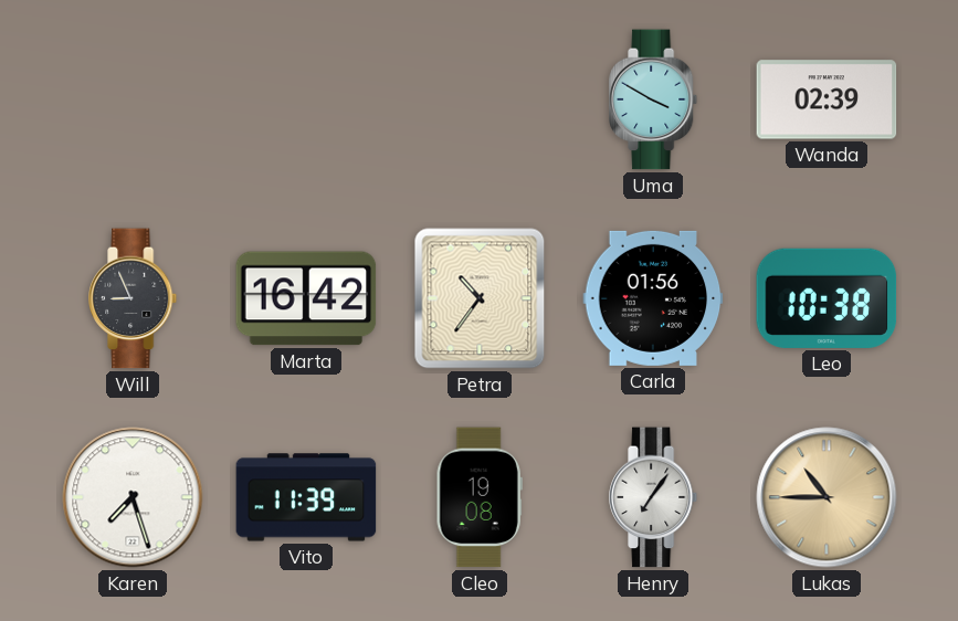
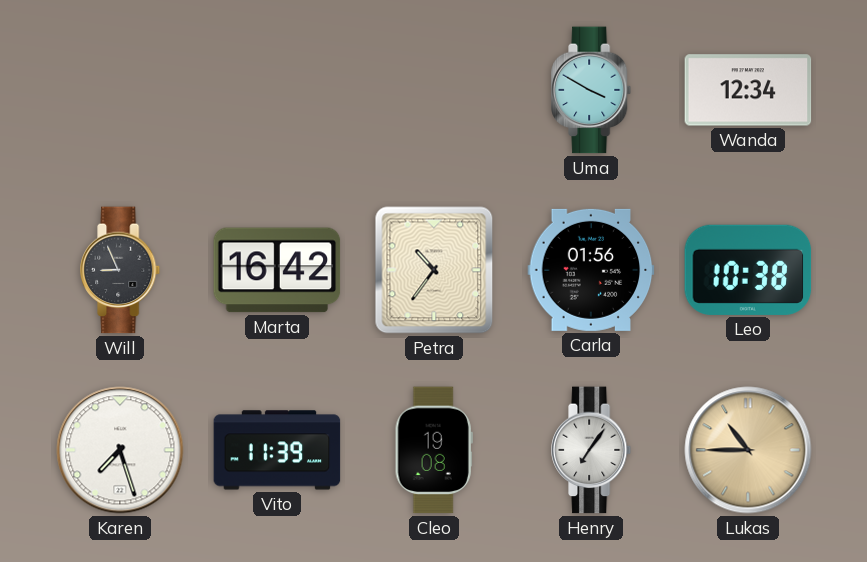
Wanda: 02:39 -> 12:34
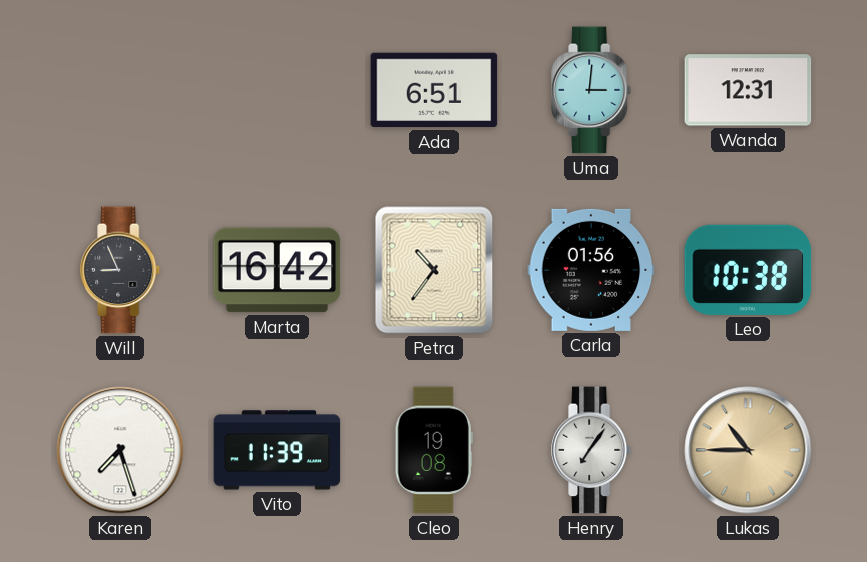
Ada: none -> 6:51
Uma: 3:50 -> 3:01
Wanda: 12:34 -> 12:31
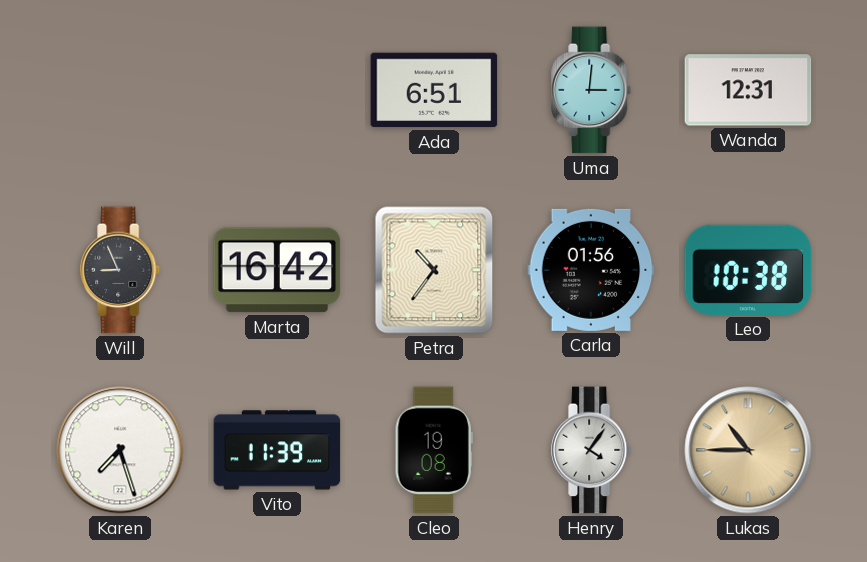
Henry: 7:06 -> 4:06
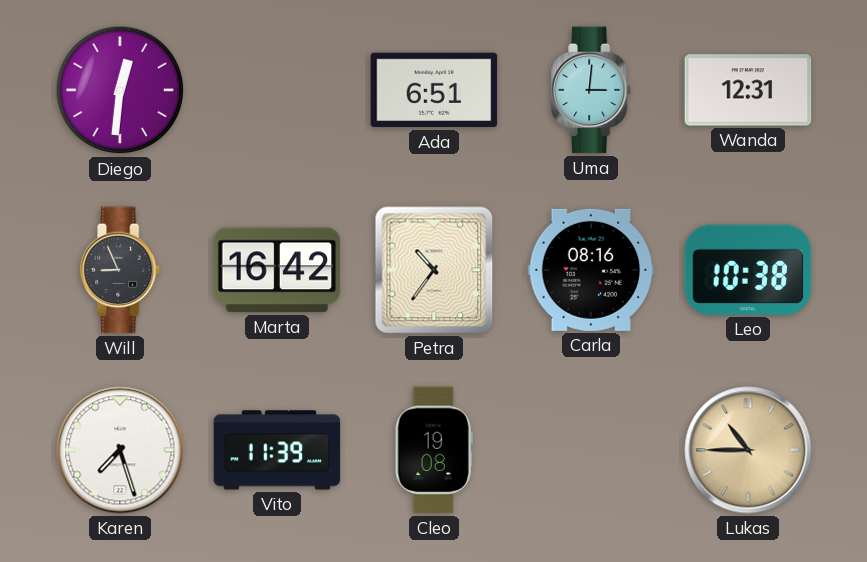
Diego: none -> 12:31
Carla: 01:56 -> 08:16
Henry: 4:06 -> none
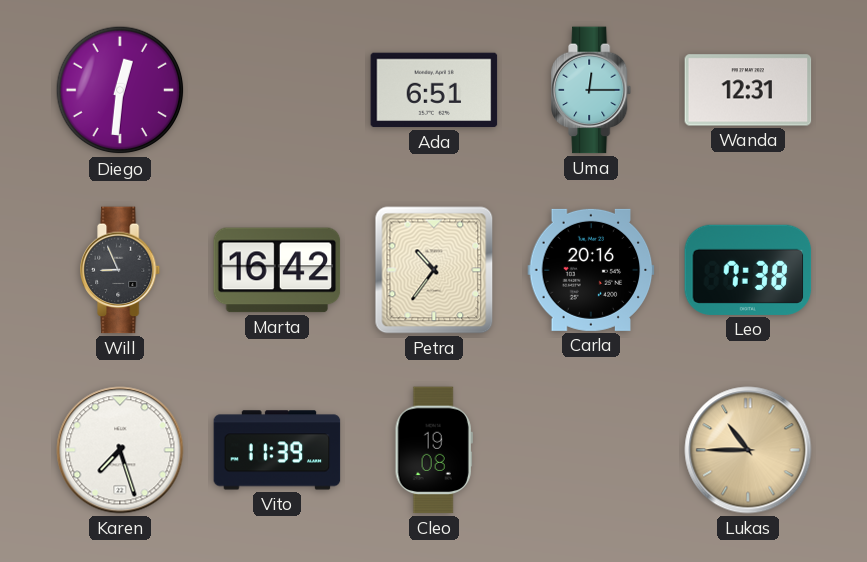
Uma: 3:01 -> 12:15
Carla: 08:16 -> 20:16
Leo: 10:38 -> 7:38
